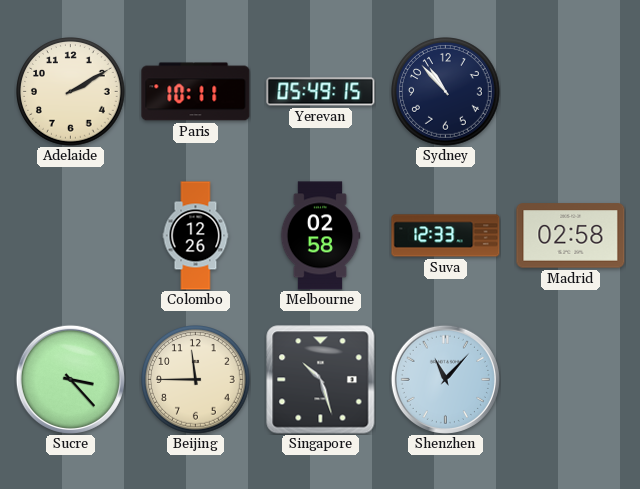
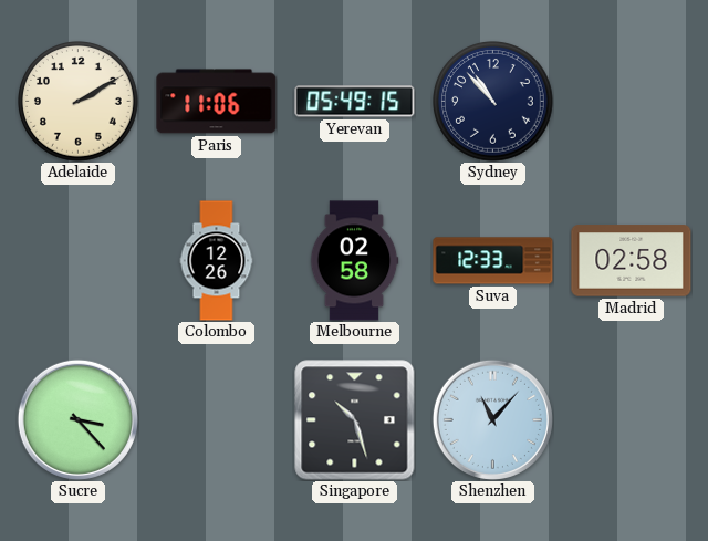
Paris: 10:11 -> 11:06
Beijing: 11:45 -> none
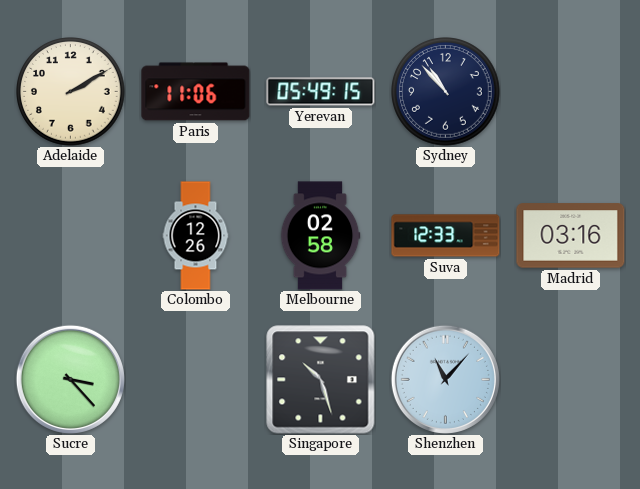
Madrid: 02:58 -> 03:16
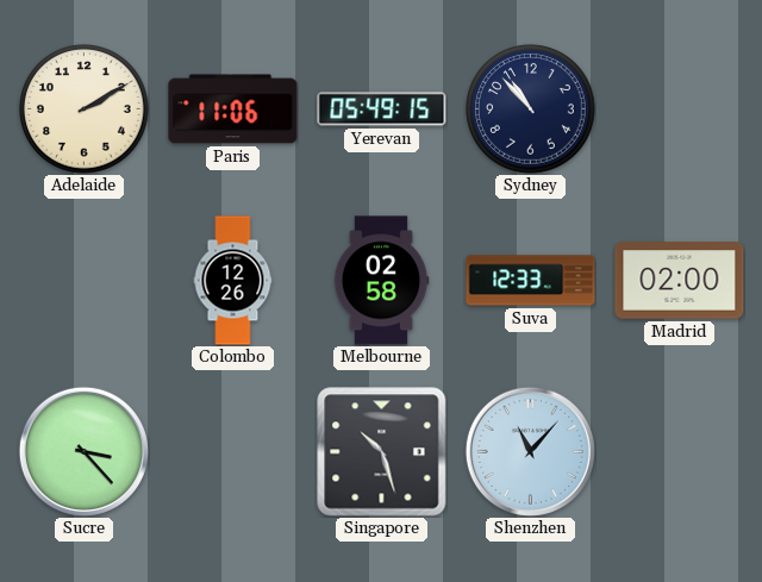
Madrid: 03:16 -> 02:00
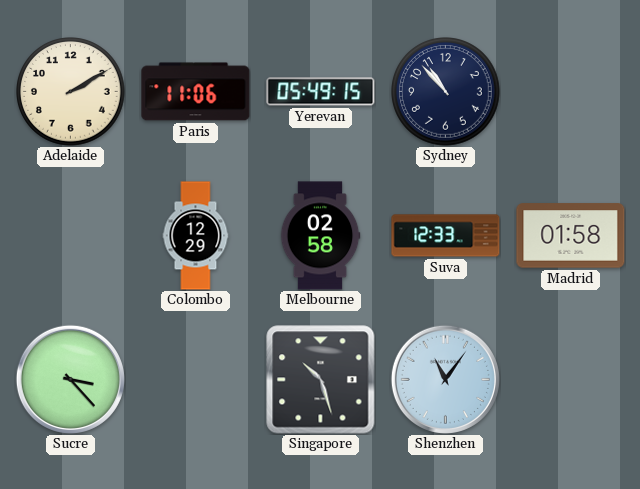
Colombo: 12:26 -> 12:29
Madrid: 02:00 -> 01:58
Shenzhen: 11:07 -> 11:06
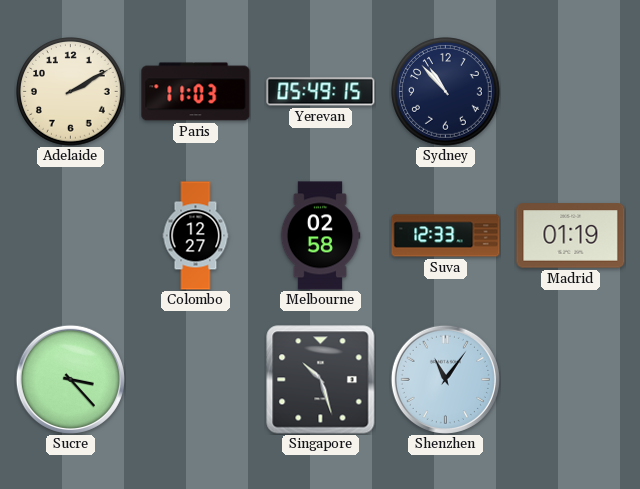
Paris: 11:06 -> 11:03
Colombo: 12:29 -> 12:27
Madrid: 01:58 -> 01:19
